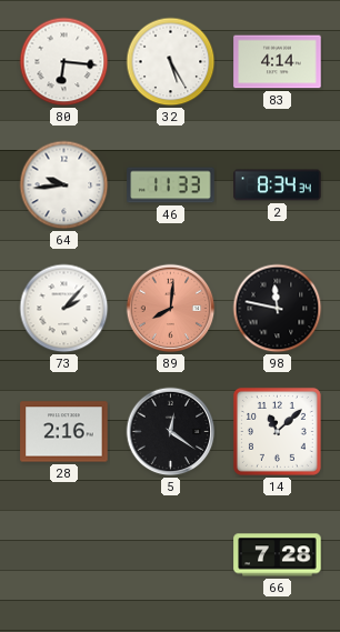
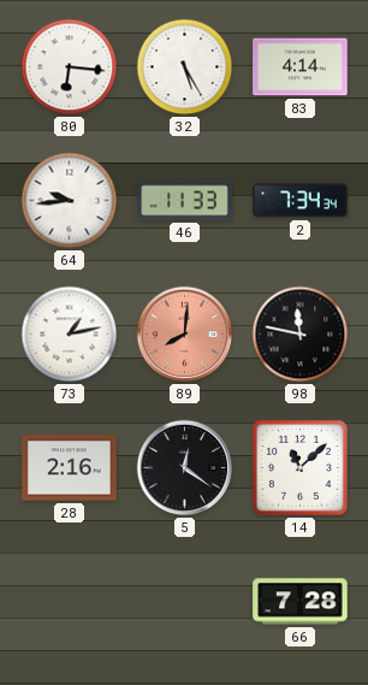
2: 8:34 -> 7:34
73: 2:07 -> 1:13
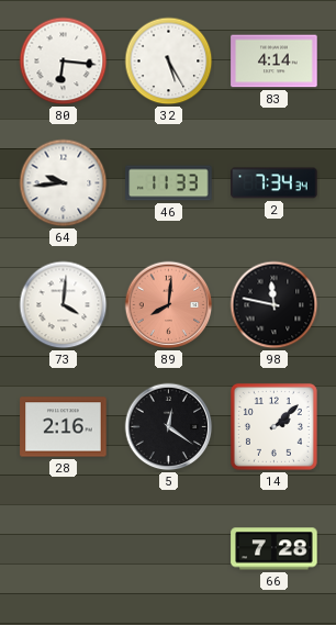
73: 1:13 -> 4:01
14: 11:08 -> 2:08
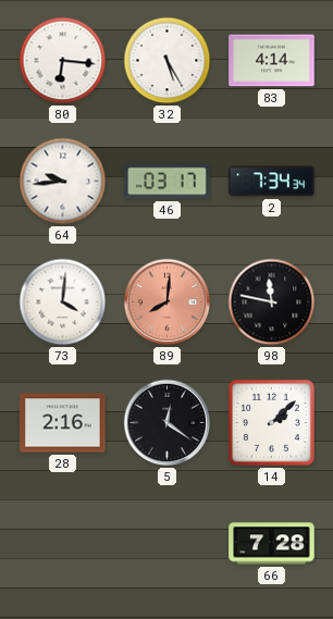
46: 11:33 -> 03:17
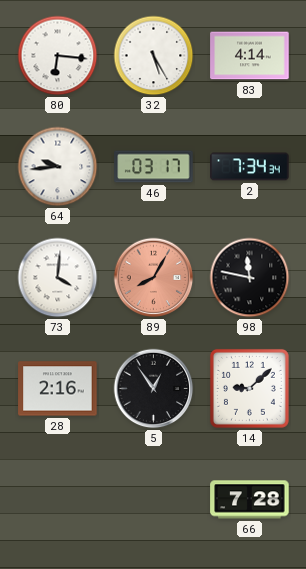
89: 8:01 -> 8:05
5: 12:21 -> 12:54
14: 2:08 -> 9:08
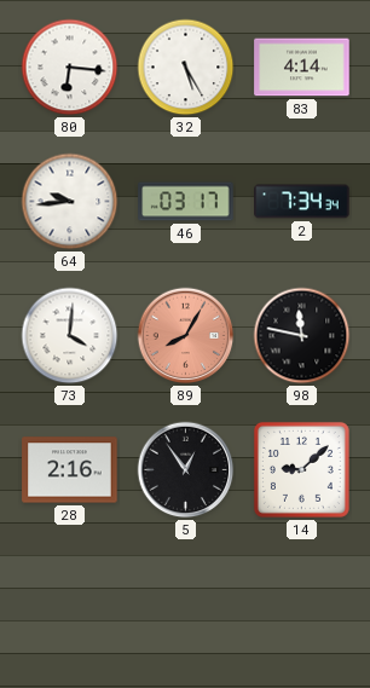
66: 7:28 -> none
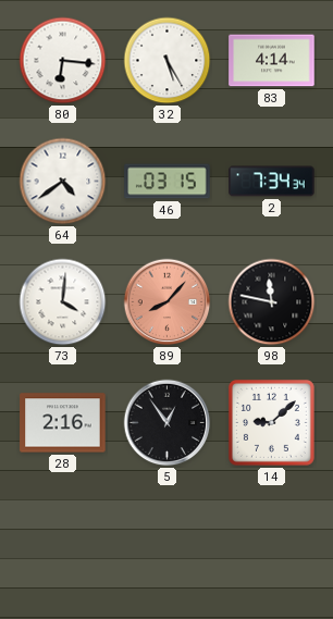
64: 9:44 -> 4:39
46: 03:17 -> 03:15
89: 8:05 -> 8:07
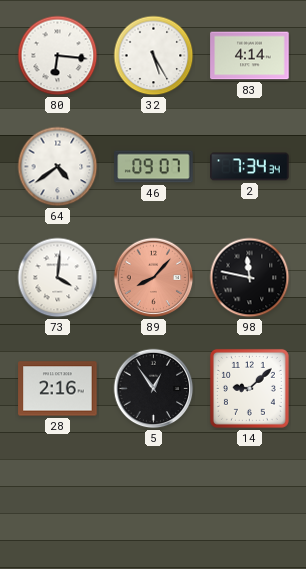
46: 03:15 -> 09:07
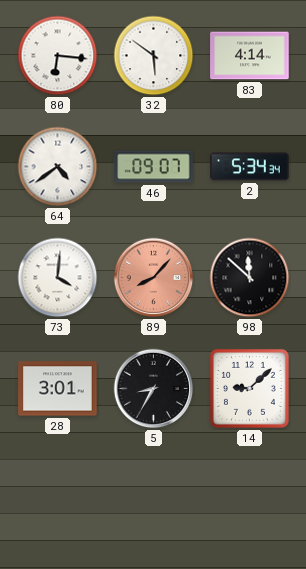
32: 5:25 -> 5:51
2: 7:34 -> 5:34
98: 11:47 -> 11:52
28: 2:16 -> 3:01
5: 12:54 -> 8:35
